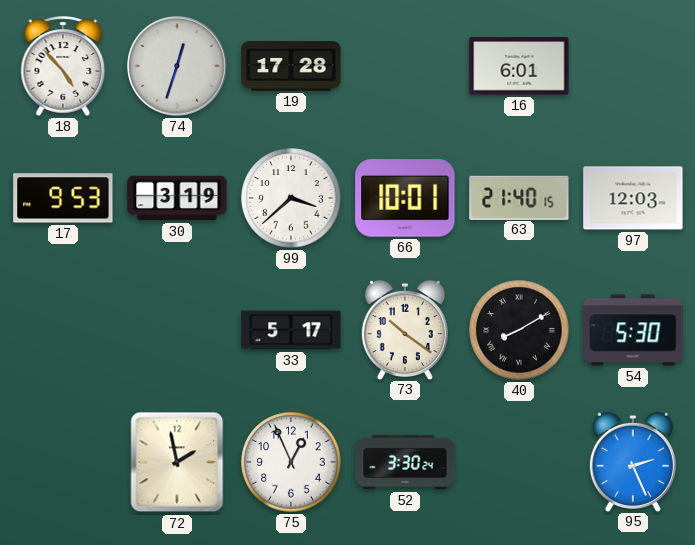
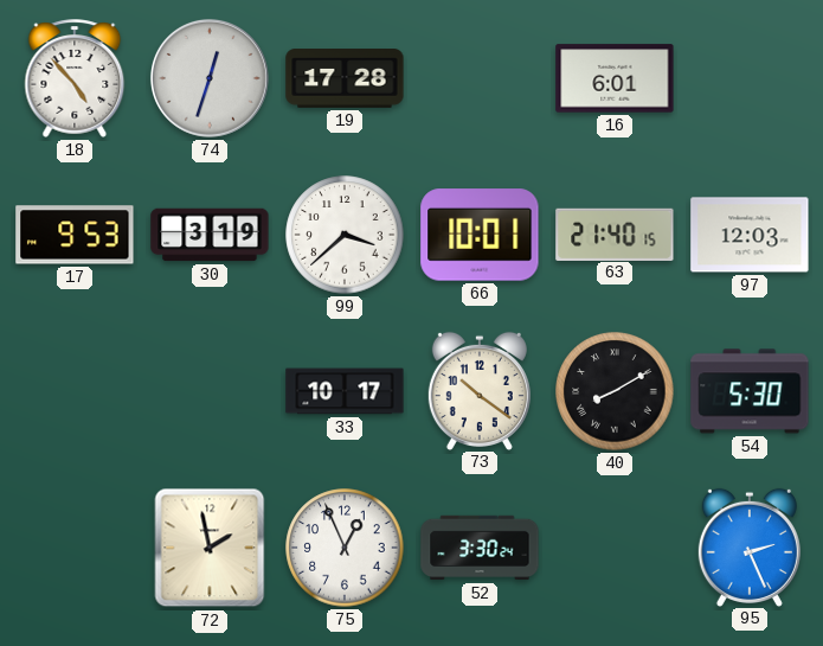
33: 5:17 -> 10:17
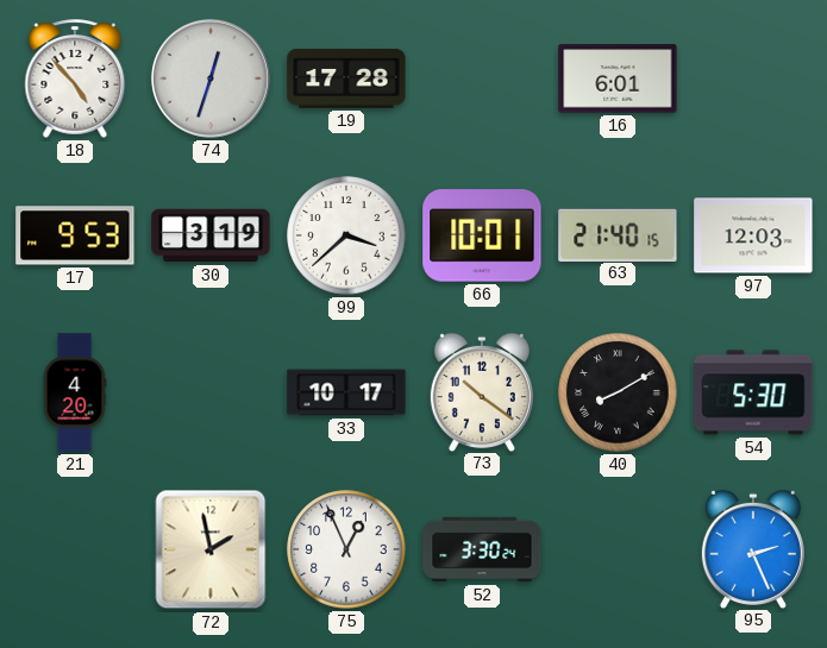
21: none -> 4:20
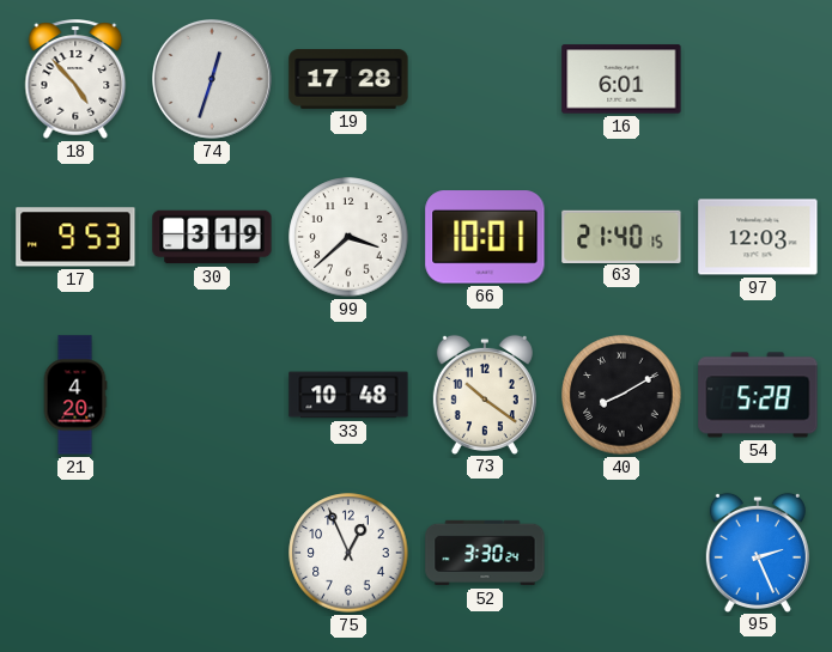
33: 10:17 -> 10:48
54: 5:30 -> 5:28
72: 1:58 -> none
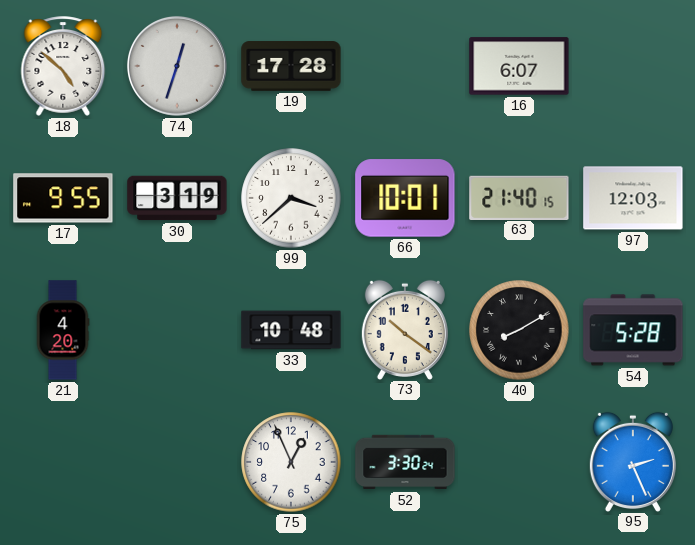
18: 4:53 -> 4:52
16: 6:01 -> 6:07
17: 9:53 -> 9:55
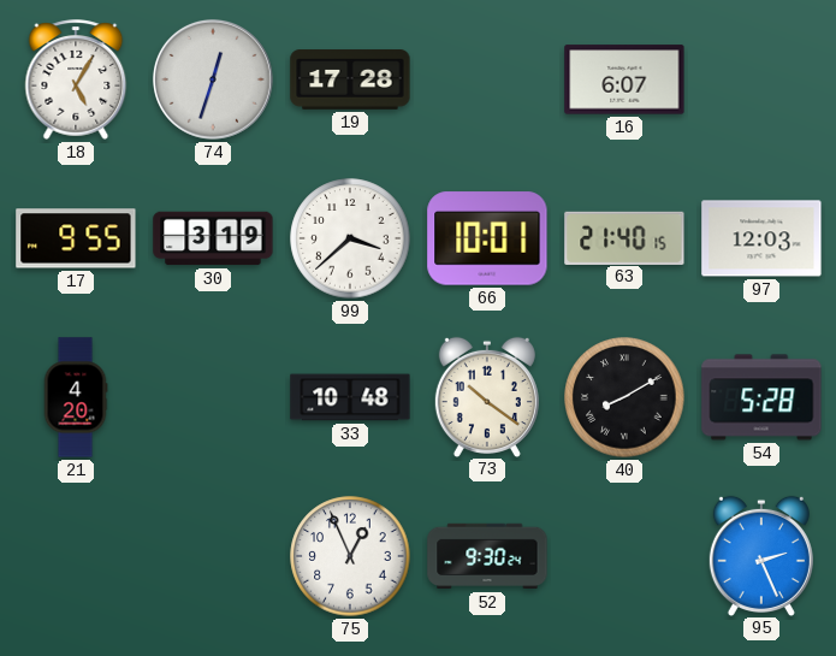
18: 4:52 -> 5:05
52: 3:30 -> 9:30
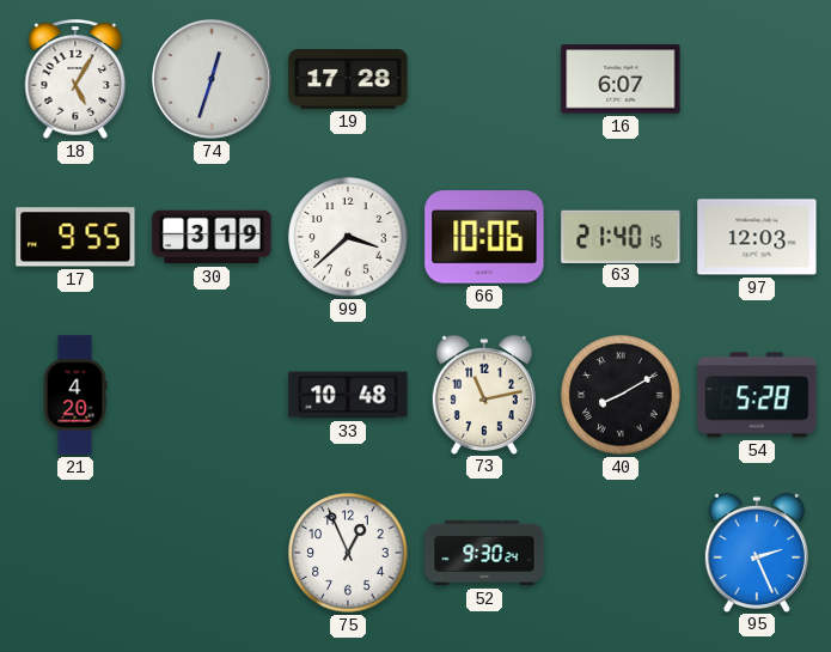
66: 10:01 -> 10:06
73: 10:21 -> 11:13
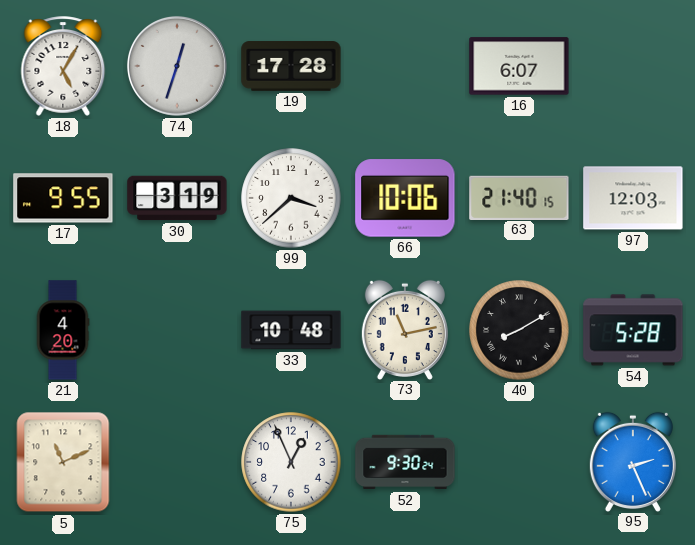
5: none -> 11:11
